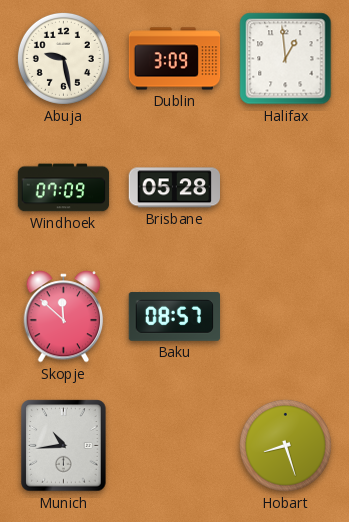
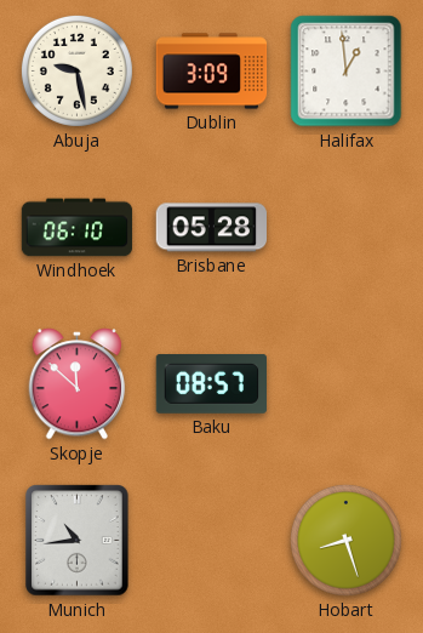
Windhoek: 07:09 -> 06:10
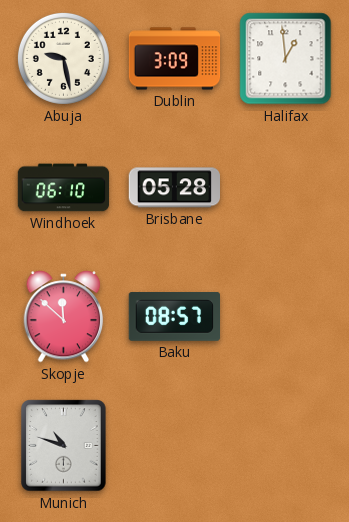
Munich: 10:44 -> 10:48
Hobart: 8:27 -> none
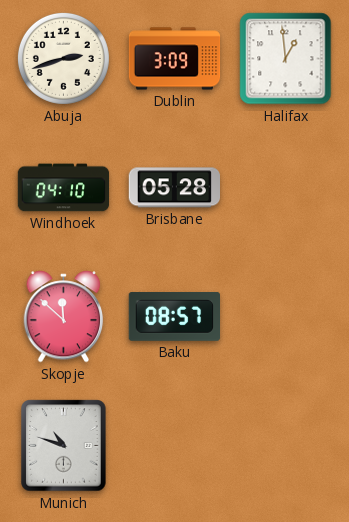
Abuja: 9:28 -> 2:42
Windhoek: 06:10 -> 04:10
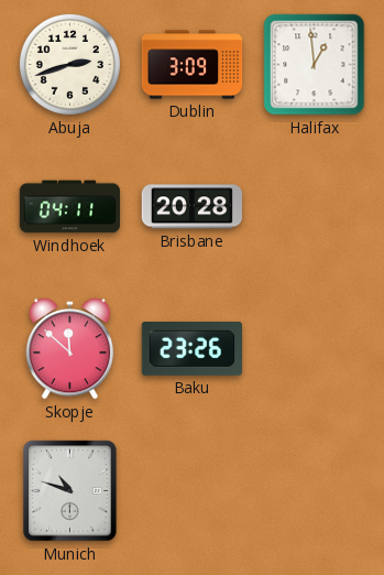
Windhoek: 04:10 -> 04:11
Brisbane: 05:28 -> 20:28
Baku: 08:57 -> 23:26
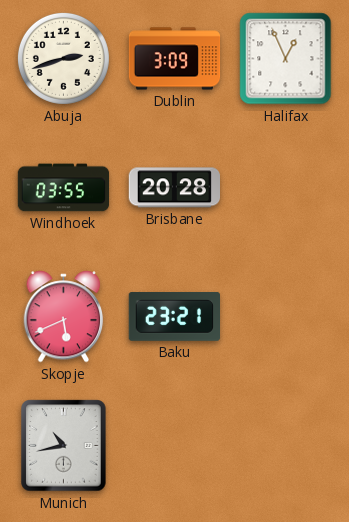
Halifax: 12:59 -> 12:56
Windhoek: 04:11 -> 03:55
Skopje: 11:52 -> 5:41
Baku: 23:26 -> 23:21
Munich: 10:48 -> 10:43
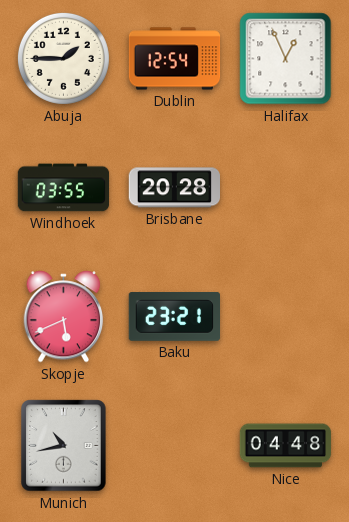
Abuja: 2:42 -> 1:45
Dublin: 3:09 -> 12:54
Nice: none -> 04:48
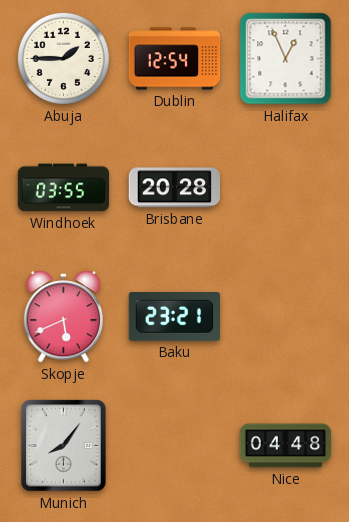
Munich: 10:43 -> 8:06
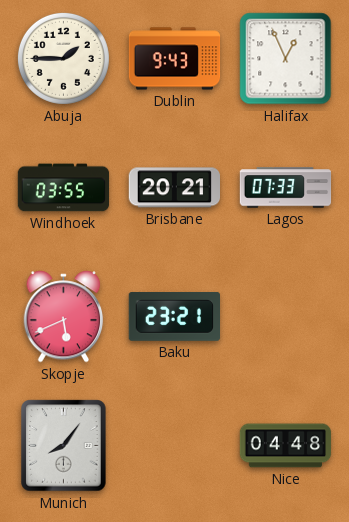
Dublin: 12:54 -> 9:43
Brisbane: 20:28 -> 20:21
Lagos: none -> 07:33
